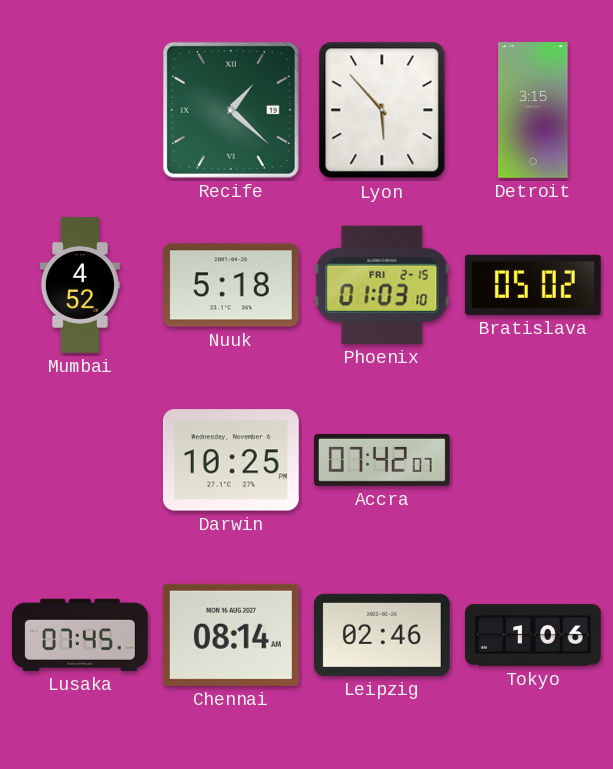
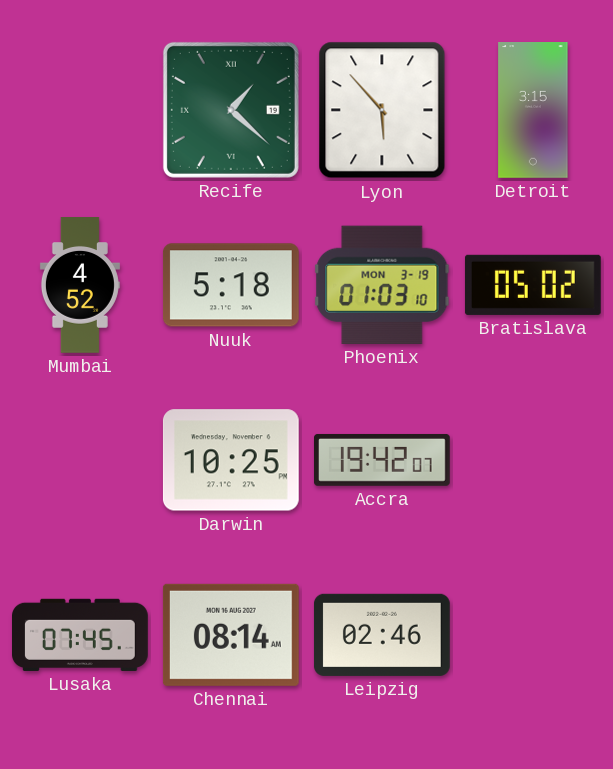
Phoenix date: FRI 2-15 -> MON 3-19
Accra: 07:42 -> 19:42
Tokyo: 1:06 -> none
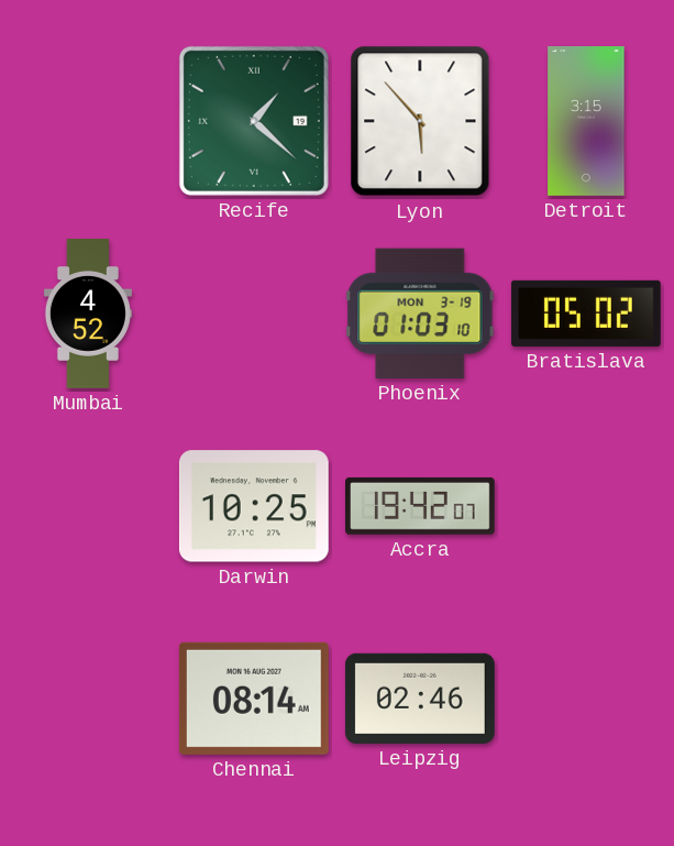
Nuuk: 5:18 -> none
Lusaka: 07:45 -> none
